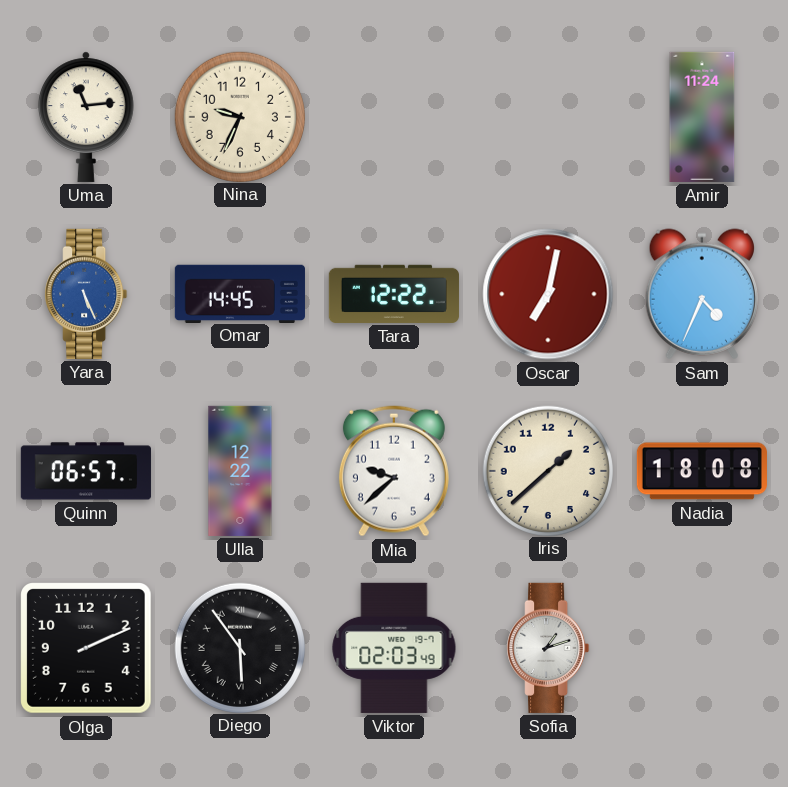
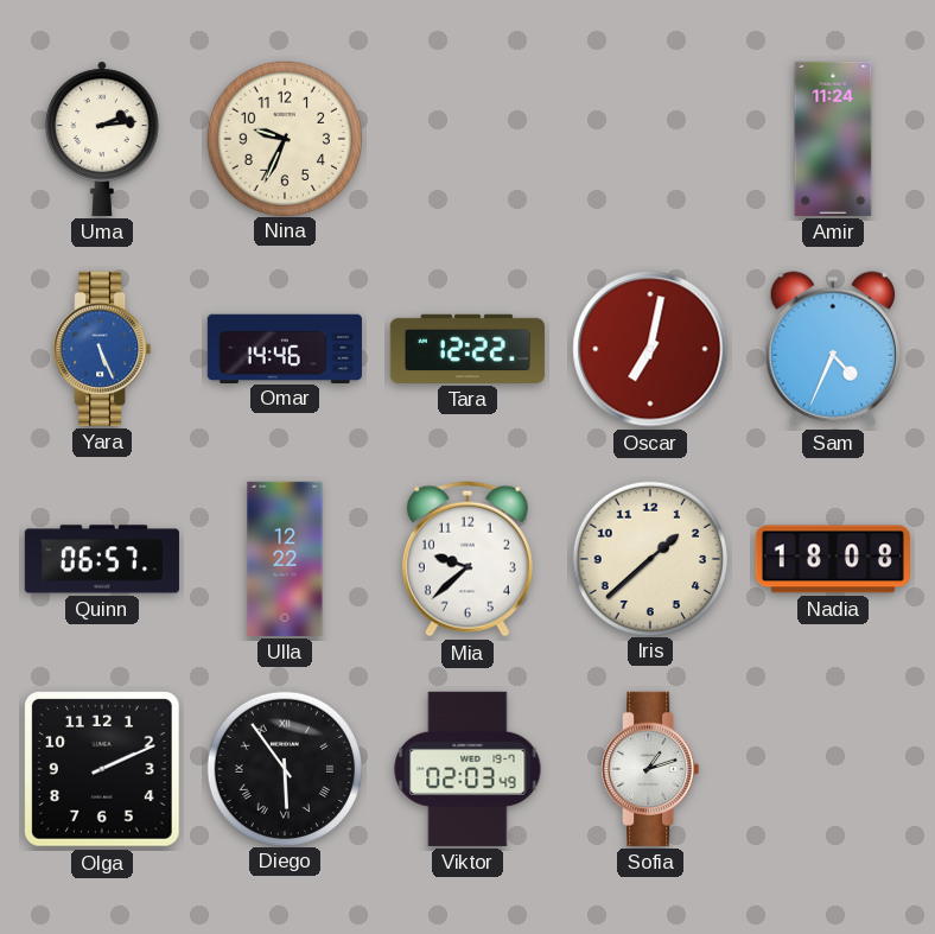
Uma: 11:14 -> 2:14
Omar: 14:45 -> 14:46
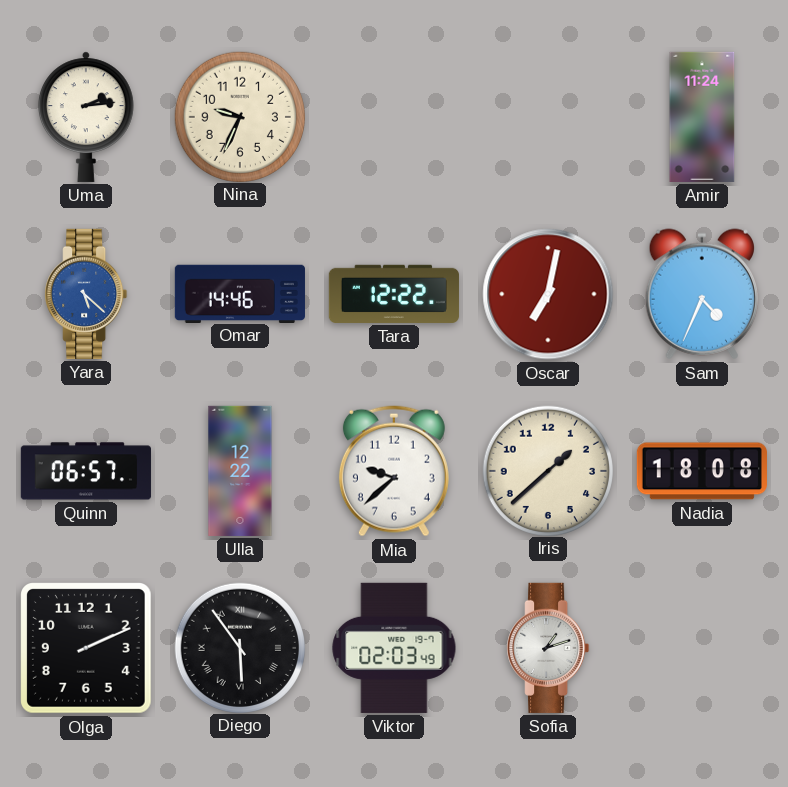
Yara: 5:26 -> 5:22
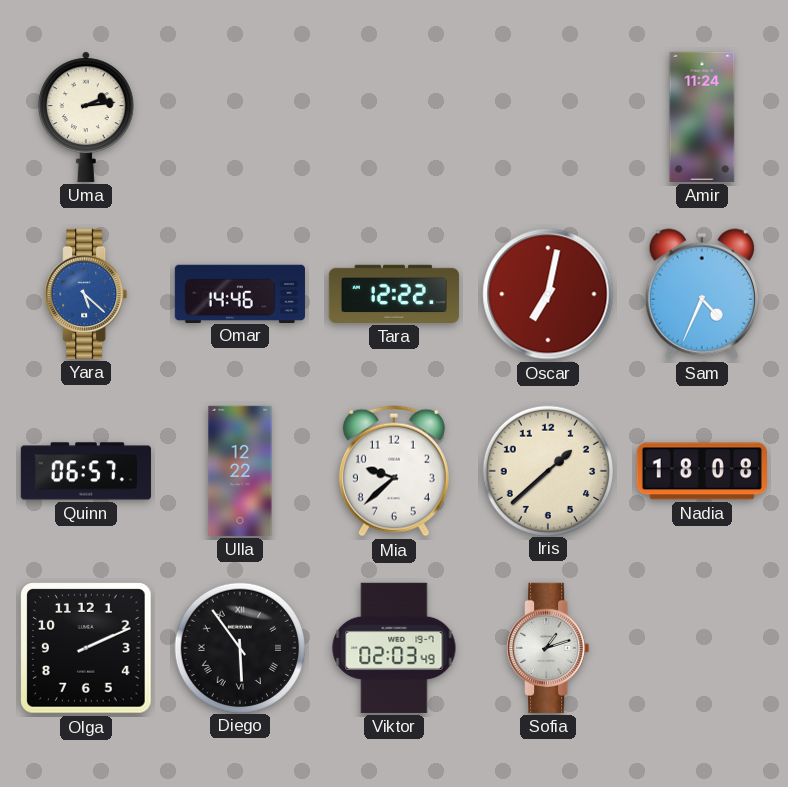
Nina: 9:34 -> none
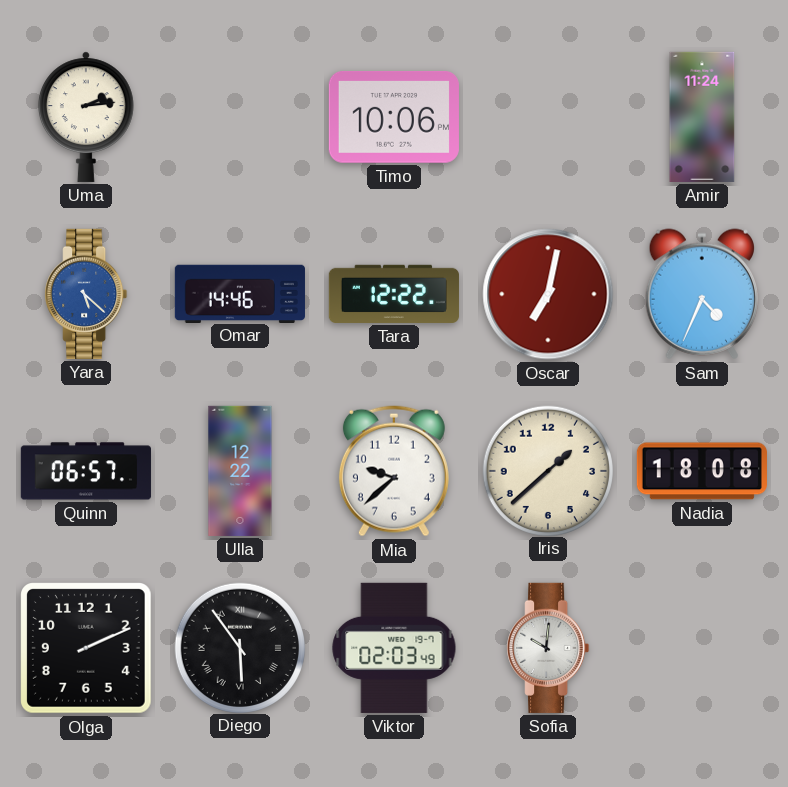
Timo: none -> 10:06
Sofia: 1:12 -> 10:01
